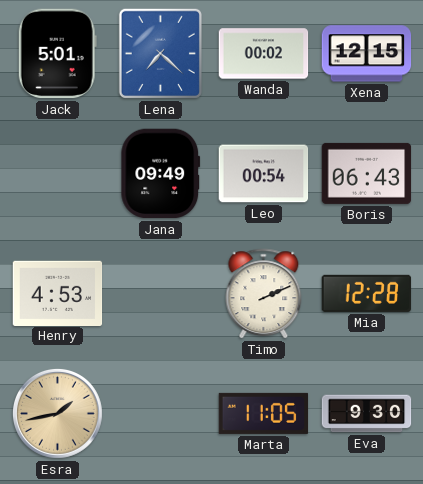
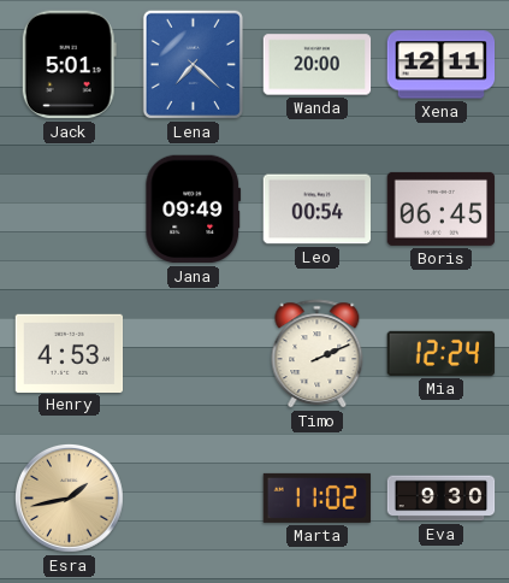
Wanda: 00:02 -> 20:00
Xena: 12:15 -> 12:11
Boris: 06:43 -> 06:45
Mia: 12:28 -> 12:24
Marta: 11:05 -> 11:02
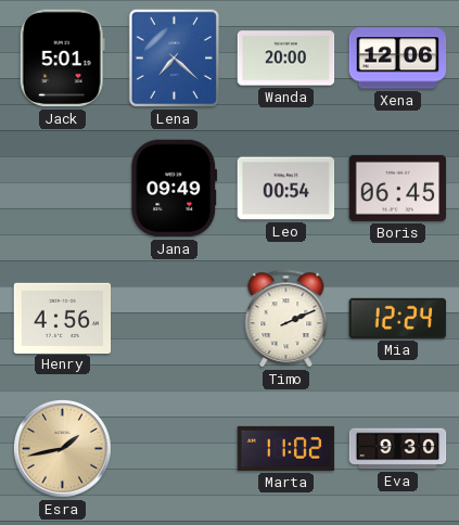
Xena: 12:11 -> 12:06
Henry: 4:53 -> 4:56
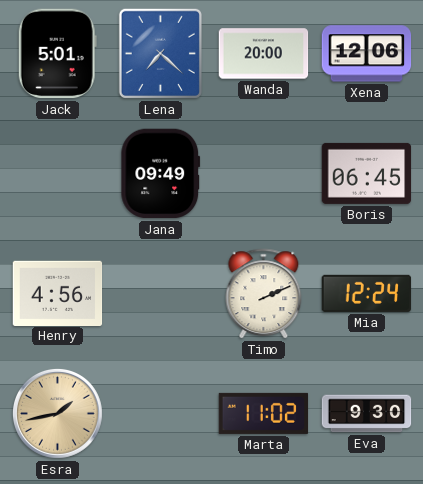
Leo: 00:54 -> none
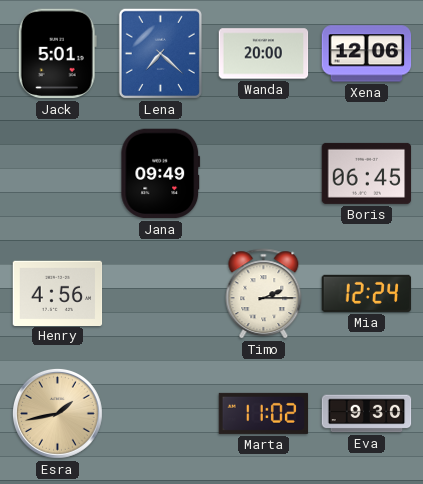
Timo: 2:11 -> 2:15
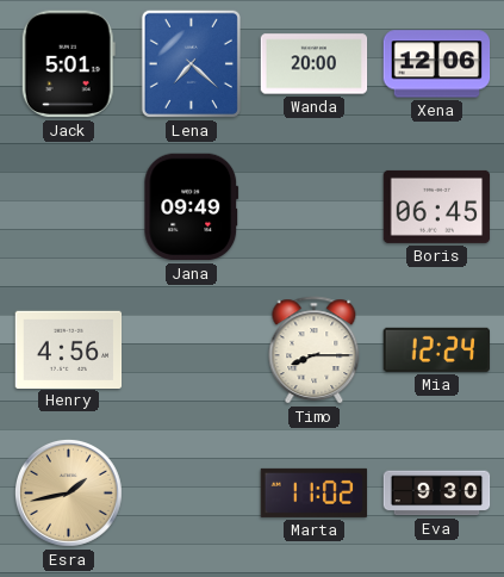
Timo: 2:15 -> 8:15
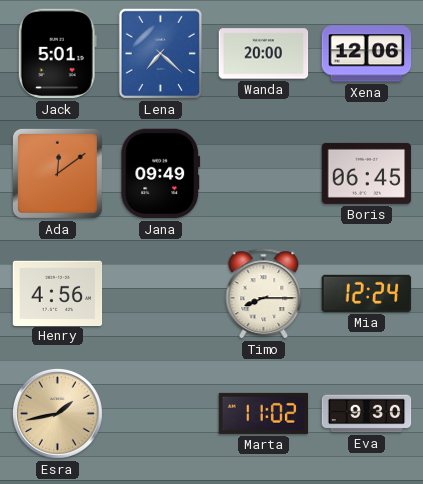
Ada: none -> 12:09
